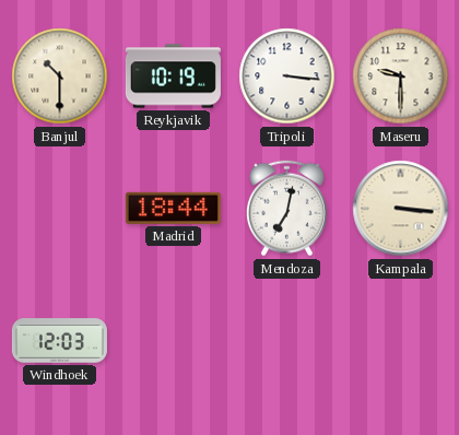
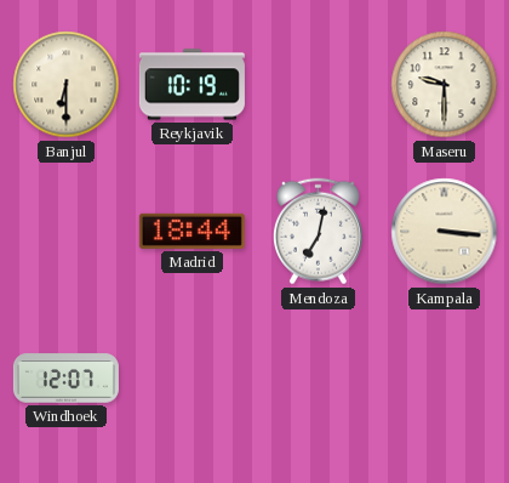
Banjul: 10:30 -> 6:30
Tripoli: 3:16 -> none
Windhoek: 12:03 -> 12:07
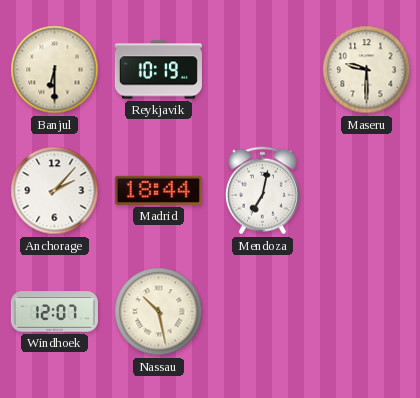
Anchorage: none -> 2:07
Kampala: 3:16 -> none
Nassau: none -> 10:28
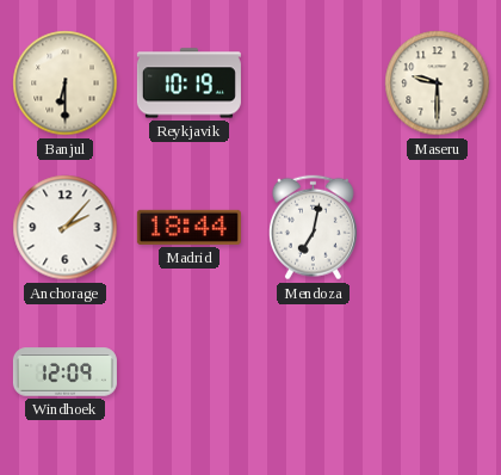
Windhoek: 12:07 -> 12:09
Nassau: 10:28 -> none
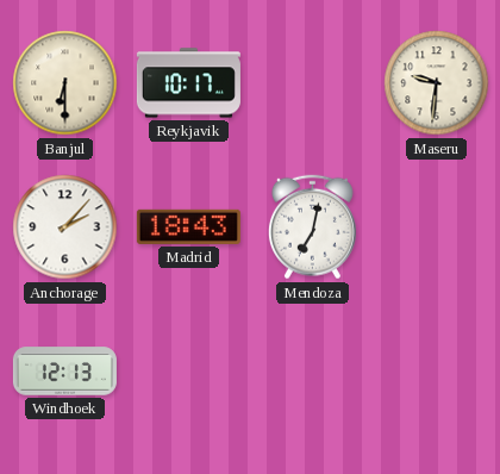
Reykjavik: 10:19 -> 10:17
Maseru: 9:30 -> 9:31
Madrid: 18:44 -> 18:43
Windhoek: 12:09 -> 12:13
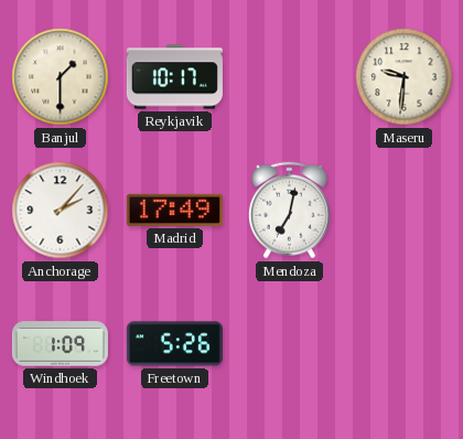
Banjul: 6:30 -> 1:30
Madrid: 18:43 -> 17:49
Windhoek: 12:13 -> 1:09
Freetown: none -> 5:26
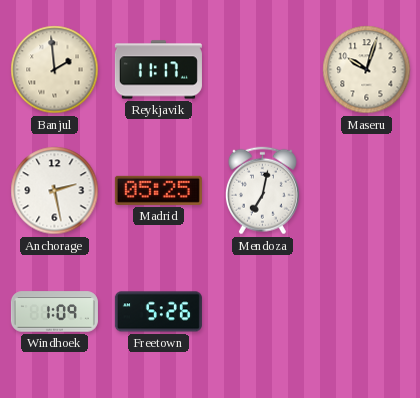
Banjul: 1:30 -> 1:59
Reykjavik: 10:17 -> 11:17
Maseru: 9:31 -> 10:03
Anchorage: 2:07 -> 2:28
Madrid: 17:49 -> 05:25
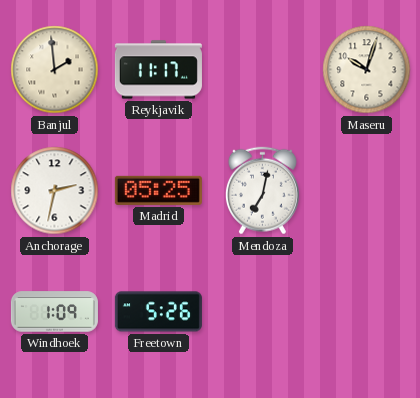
Anchorage: 2:28 -> 2:32
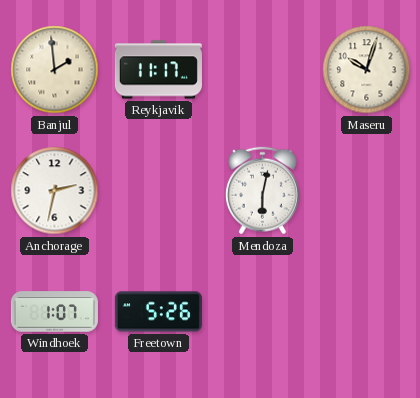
Madrid: 05:25 -> none
Mendoza: 7:02 -> 6:02
Windhoek: 1:09 -> 1:07
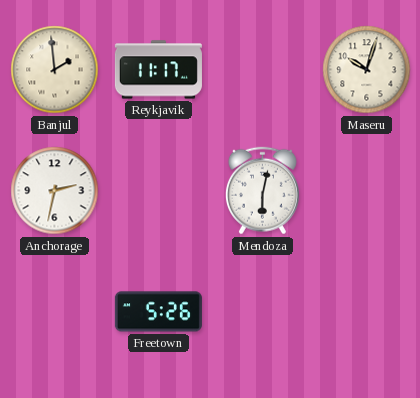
Windhoek: 1:07 -> none
